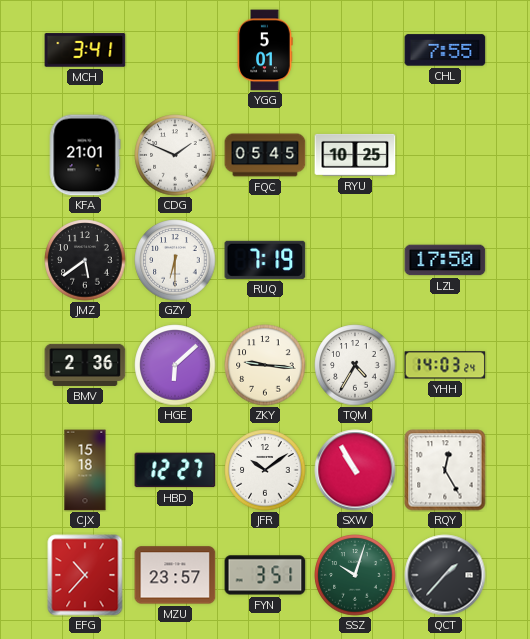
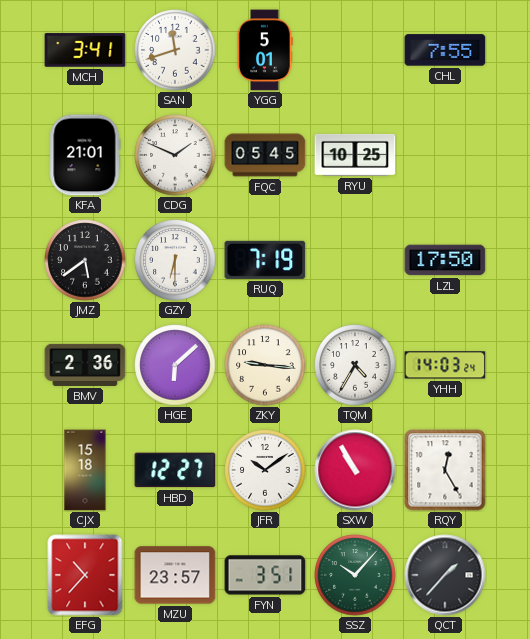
SAN: none -> 11:42
SSZ: 10:03 -> 10:07
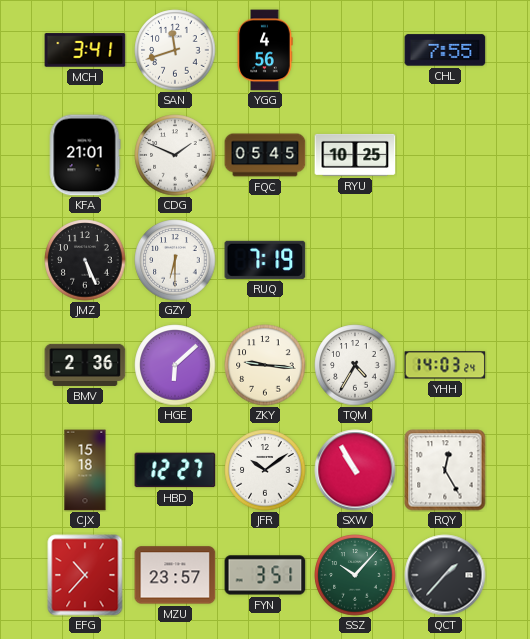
YGG: 5:01 -> 4:56
JMZ: 5:39 -> 5:26
LZL: 17:50 -> none
